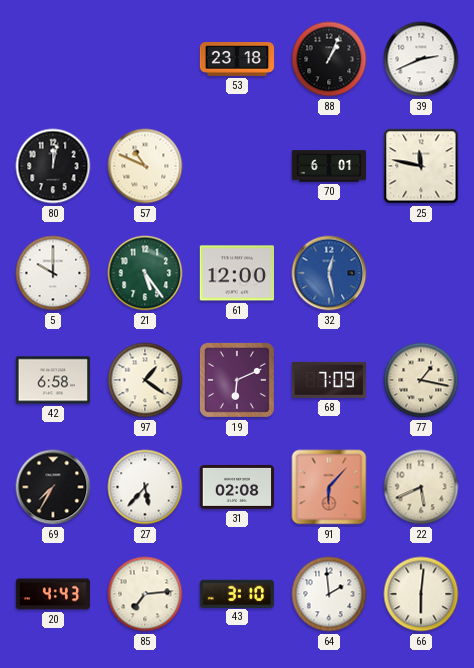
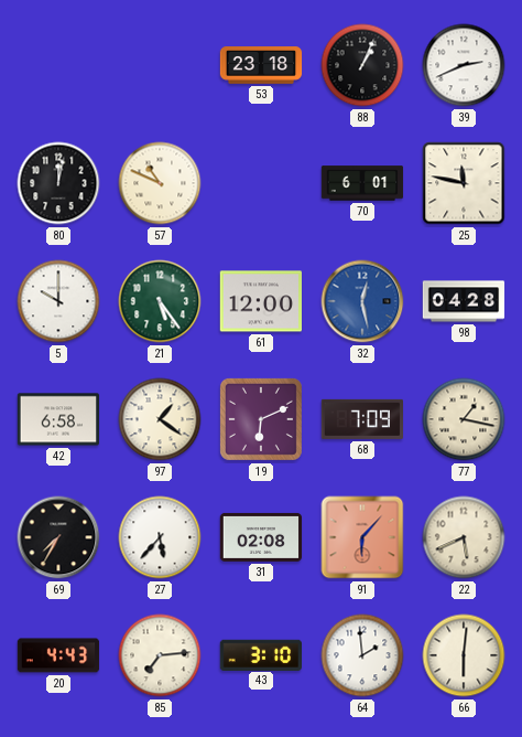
98: none -> 04:28
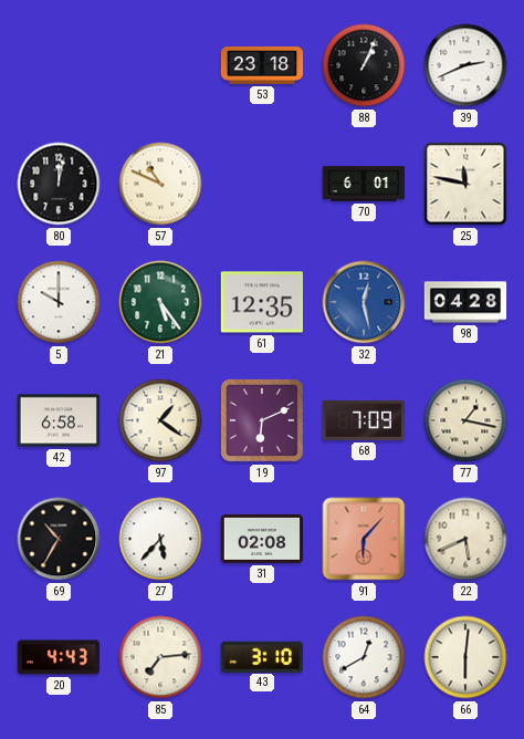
61: 12:00 -> 12:35
69: 7:35 -> 10:35
64: 1:59 -> 12:40
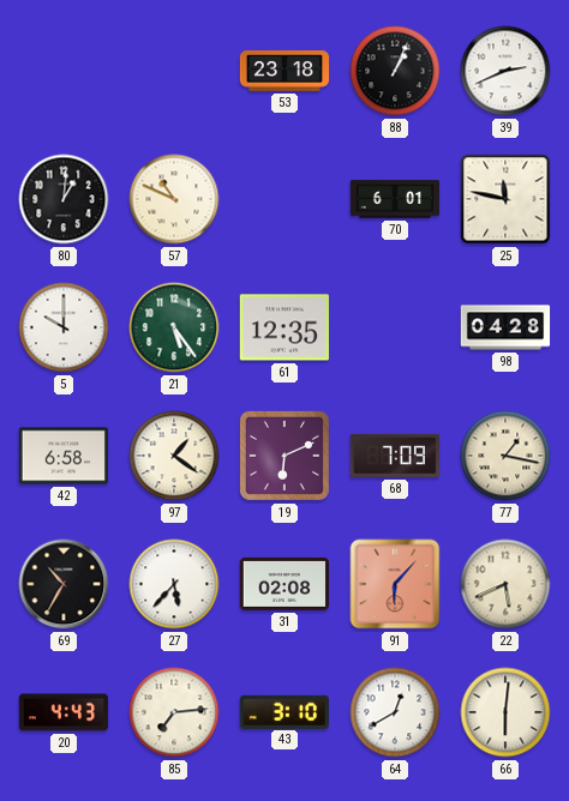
80: 12:02 -> 1:01
32: 12:28 -> none
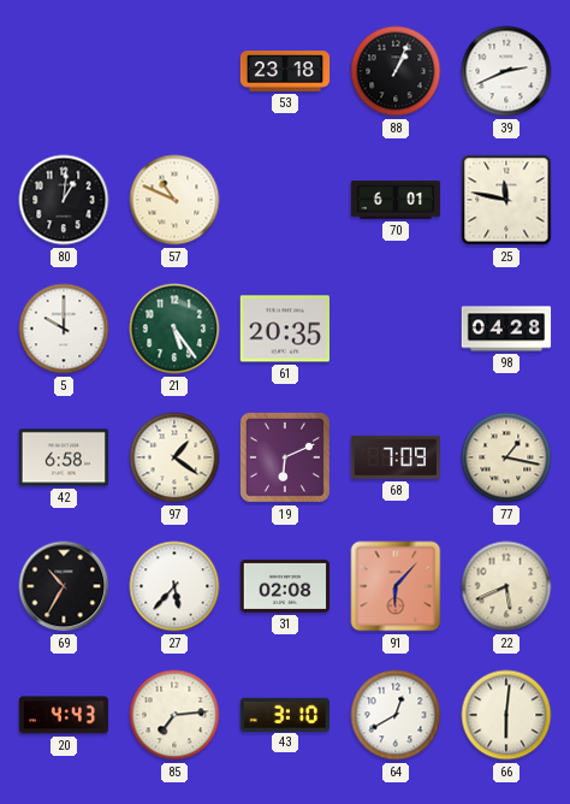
61: 12:35 -> 20:35
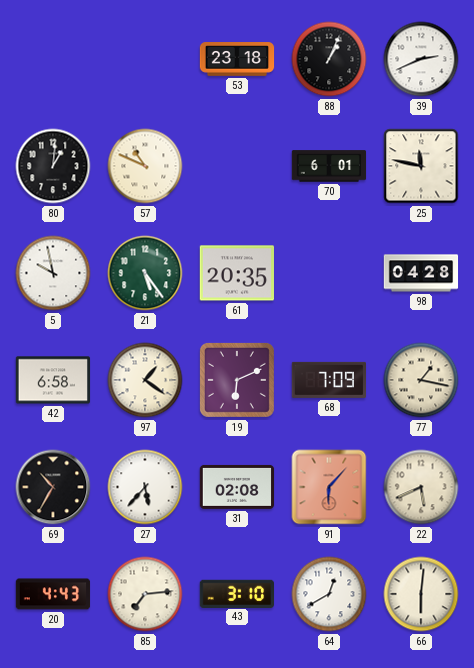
5: 10:00 -> 9:58
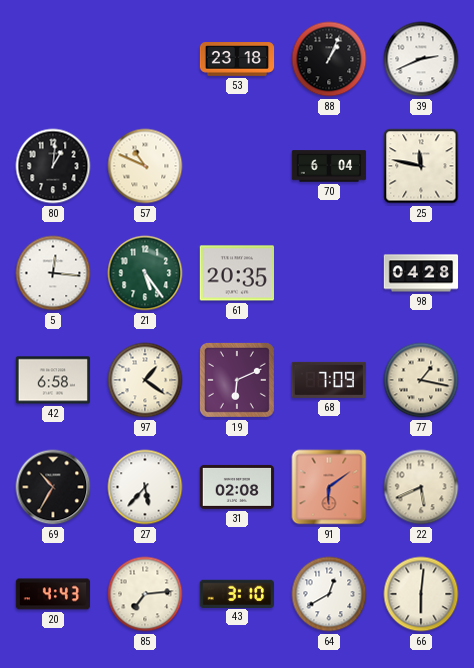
70: 6:01 -> 6:04
5: 9:58 -> 12:16
91: 6:07 -> 6:09
